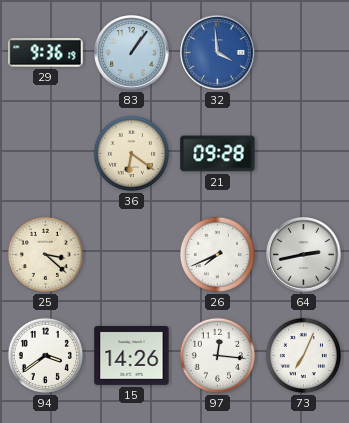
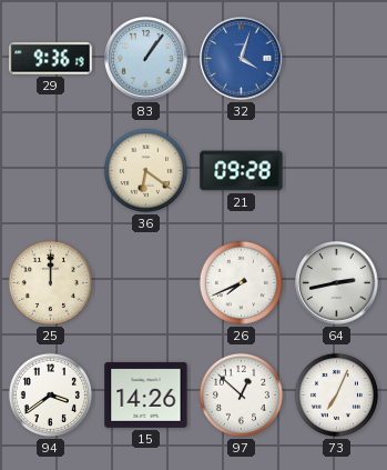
32: 3:59 -> 4:03
25: 3:22 -> 12:00
97: 12:16 -> 12:52
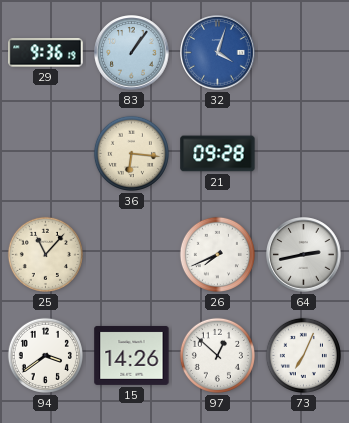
36: 6:21 -> 6:16
25: 12:00 -> 11:07
